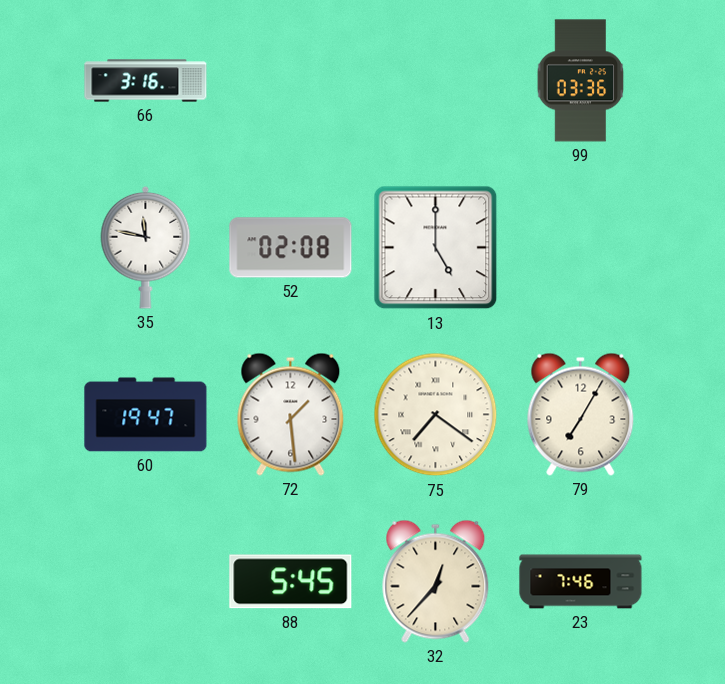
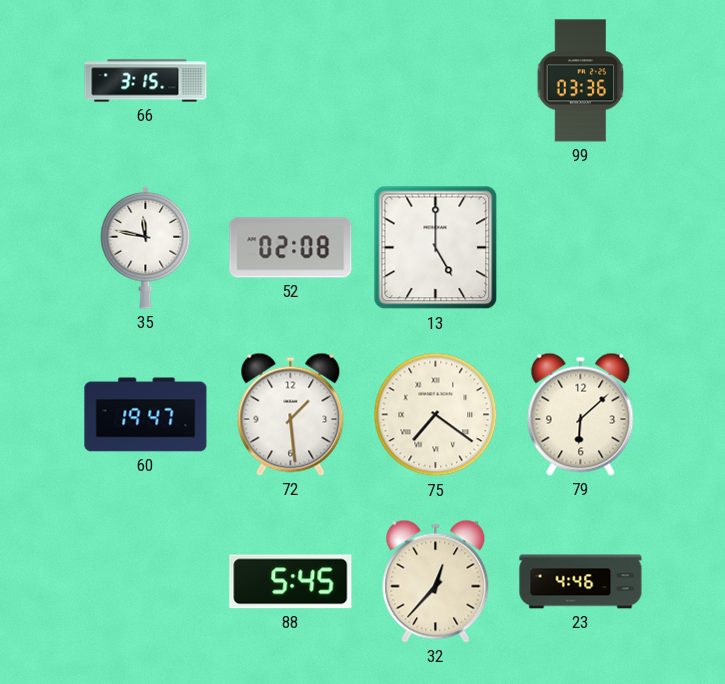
66: 3:16 -> 3:15
79: 7:05 -> 6:08
23: 7:46 -> 4:46
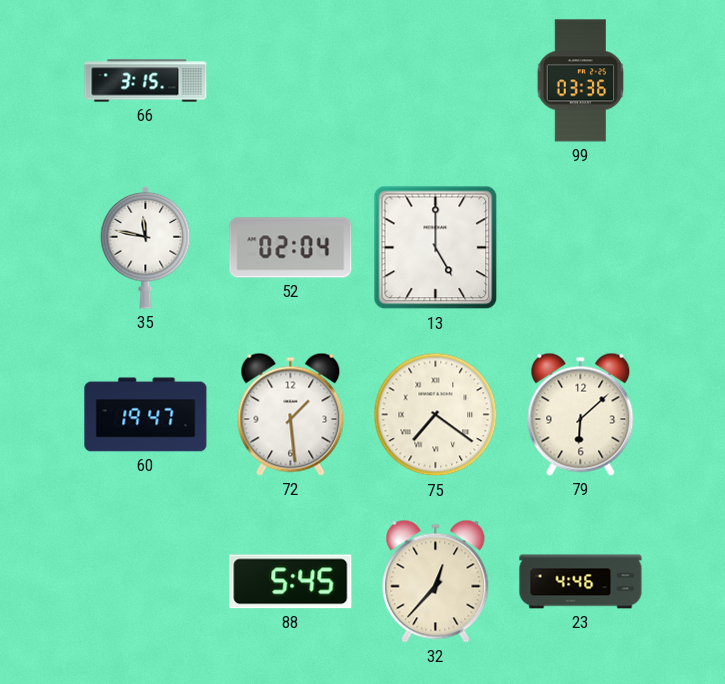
52: 02:08 -> 02:04
